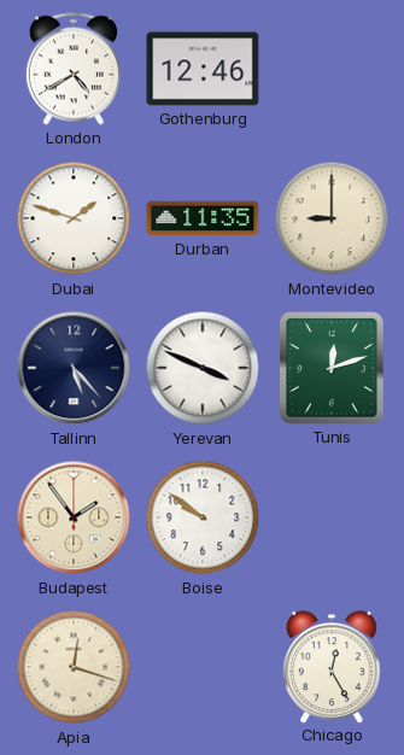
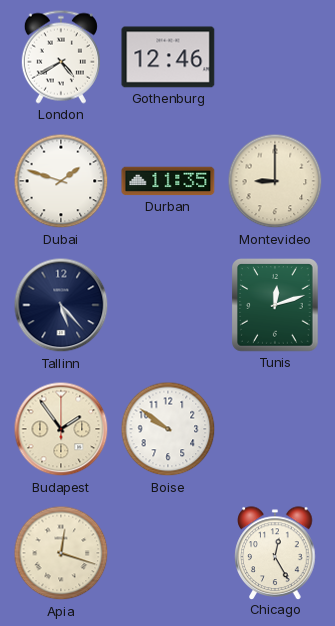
Yerevan: 3:49 -> none
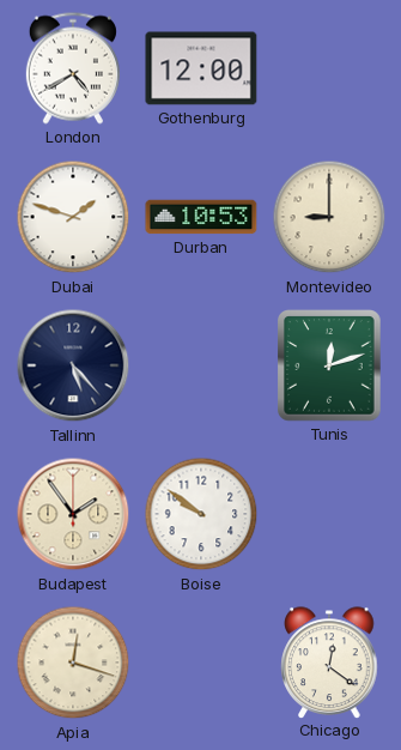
Gothenburg: 12:46 -> 12:00
Durban: 11:35 -> 10:53
Chicago: 12:25 -> 12:21
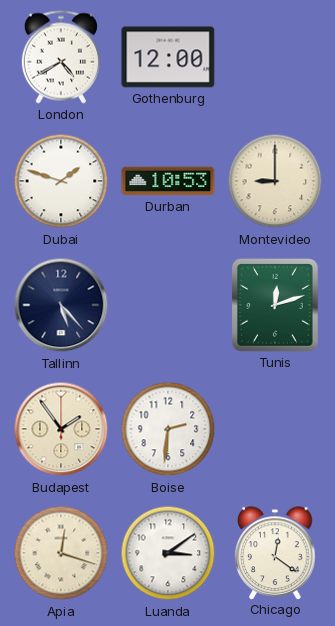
Boise: 9:51 -> 2:31
Luanda: none -> 3:09
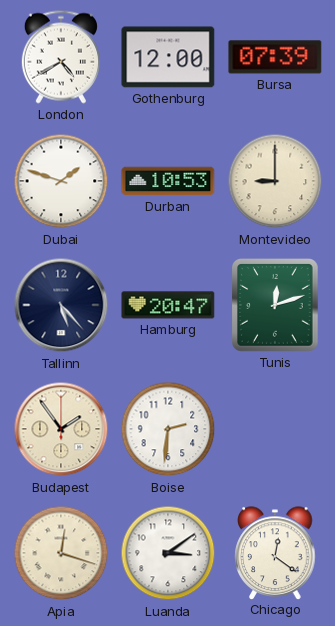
Bursa: none -> 07:39
Hamburg: none -> 20:47
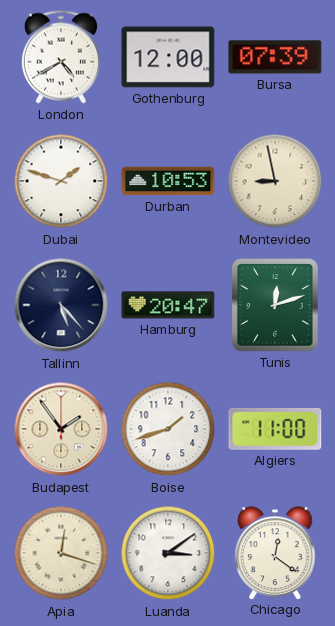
Montevideo: 9:00 -> 8:58
Boise: 2:31 -> 1:42
Algiers: none -> 11:00
